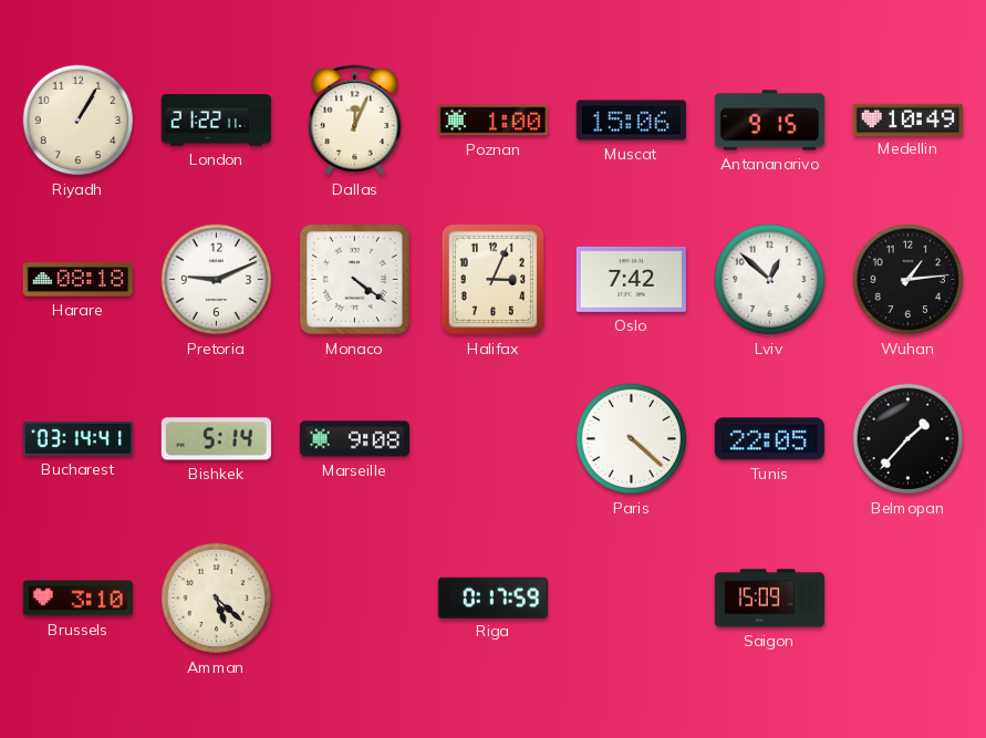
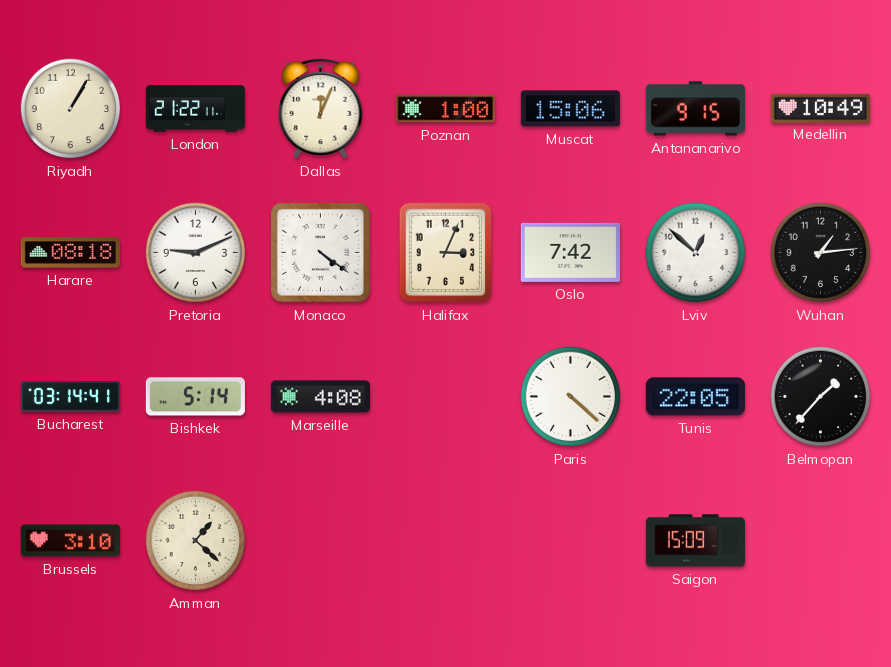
Marseille: 9:08 -> 4:08
Amman: 5:22 -> 1:22
Riga: 0:17 -> none
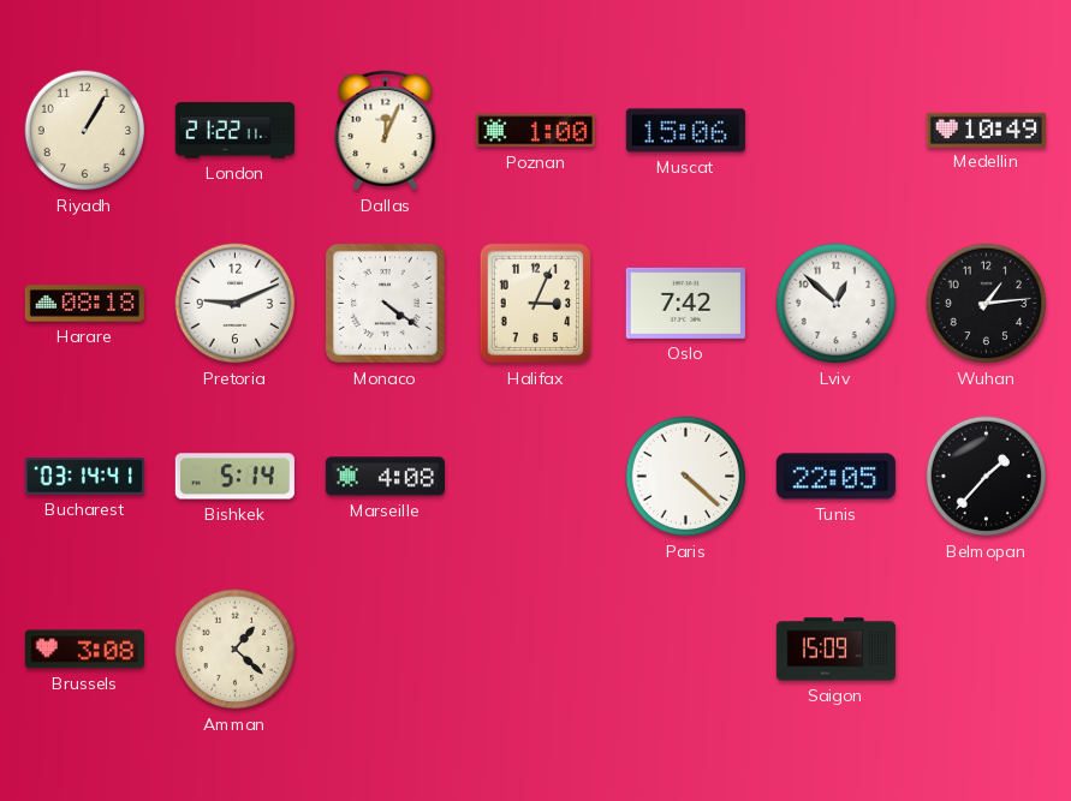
Antananarivo: 9:15 -> none
Brussels: 3:10 -> 3:08
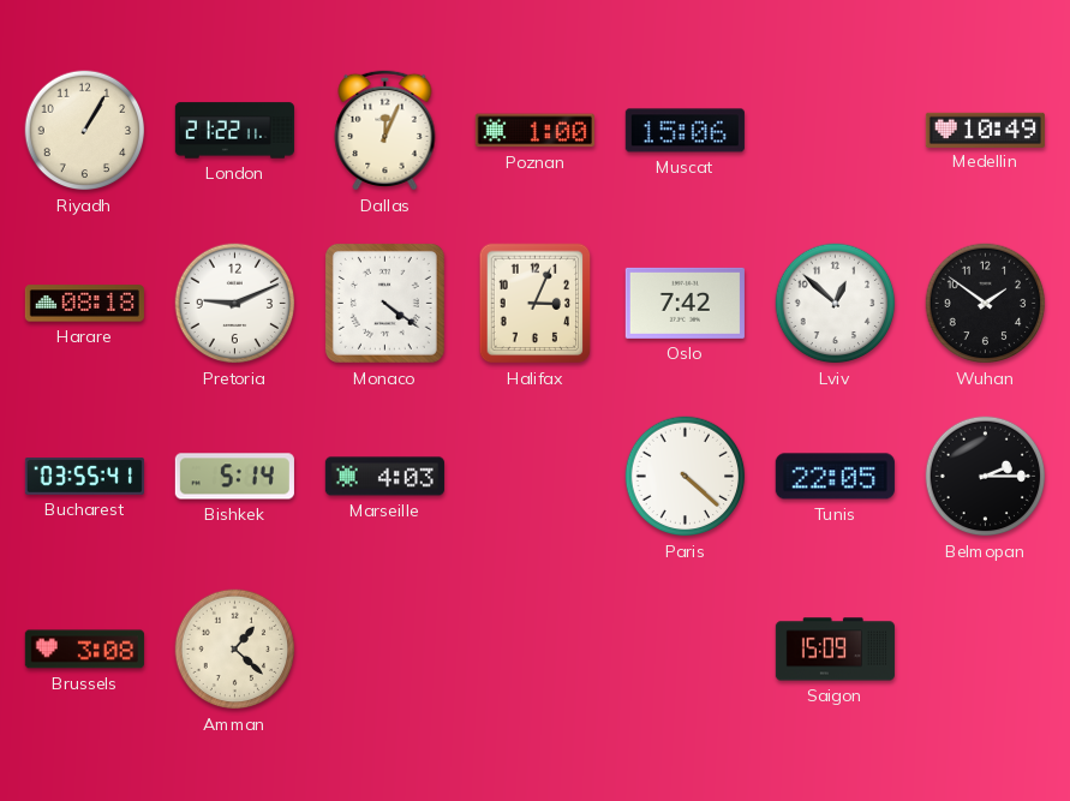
Wuhan: 1:14 -> 1:51
Bucharest: 03:14 -> 03:55
Marseille: 4:08 -> 4:03
Belmopan: 1:37 -> 2:15
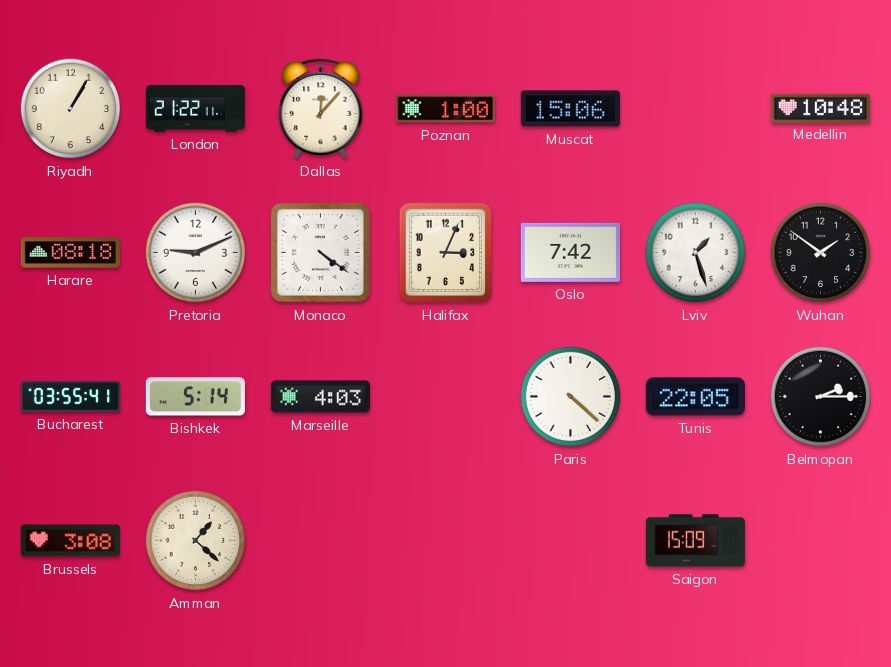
Dallas: 12:04 -> 12:07
Medellin: 10:49 -> 10:48
Lviv: 12:52 -> 1:27
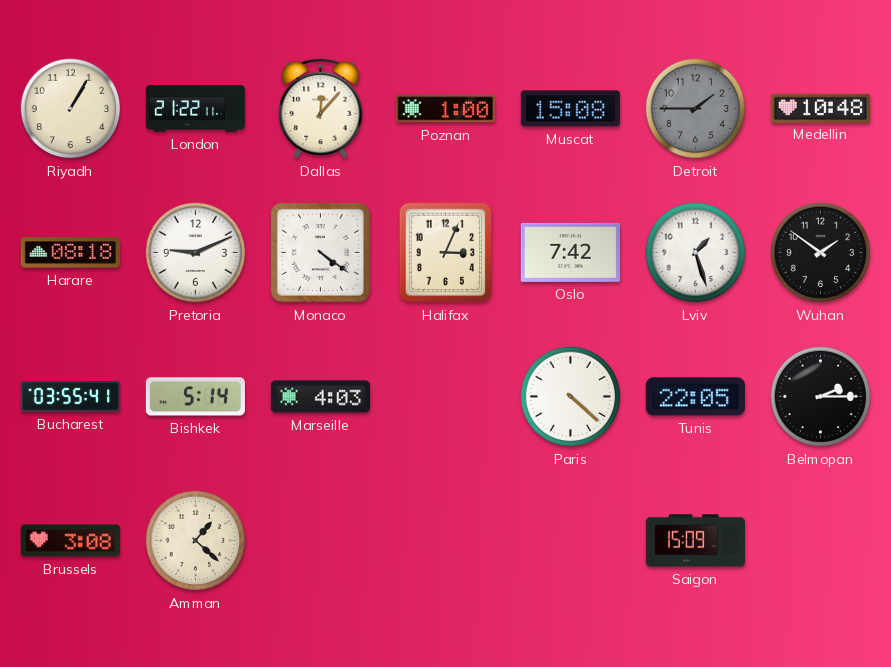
Muscat: 15:06 -> 15:08
Detroit: none -> 1:45
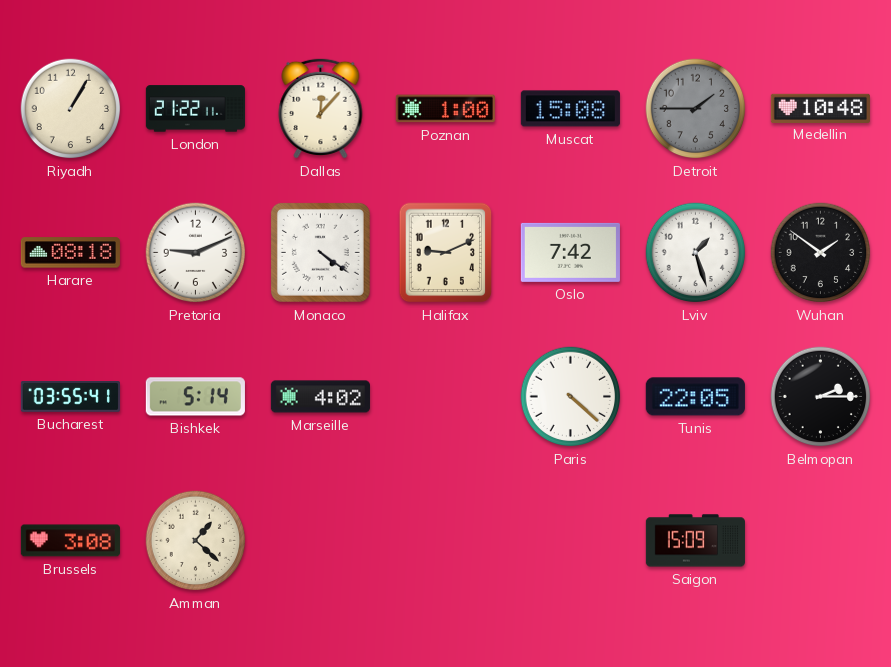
Halifax: 3:04 -> 9:11
Marseille: 4:03 -> 4:02
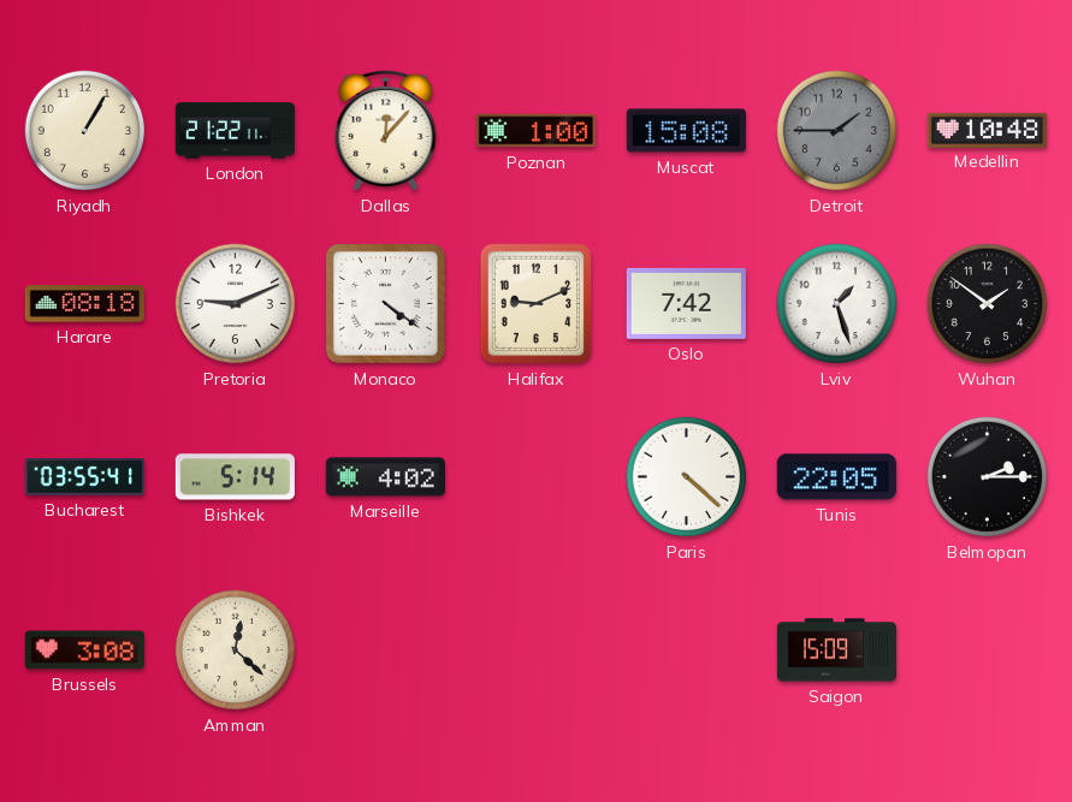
Amman: 1:22 -> 12:22
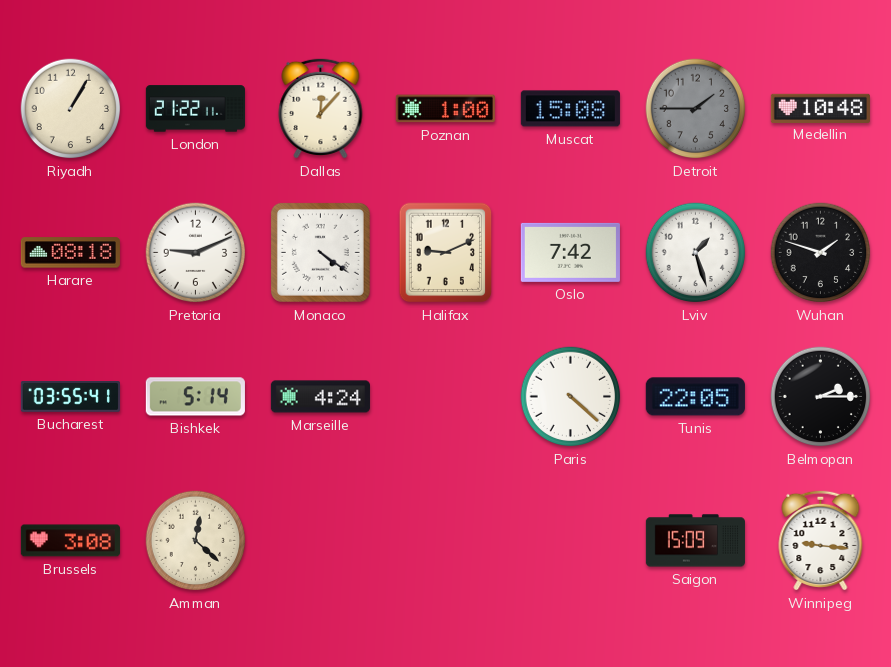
Wuhan: 1:51 -> 1:48
Marseille: 4:02 -> 4:24
Winnipeg: none -> 9:16
